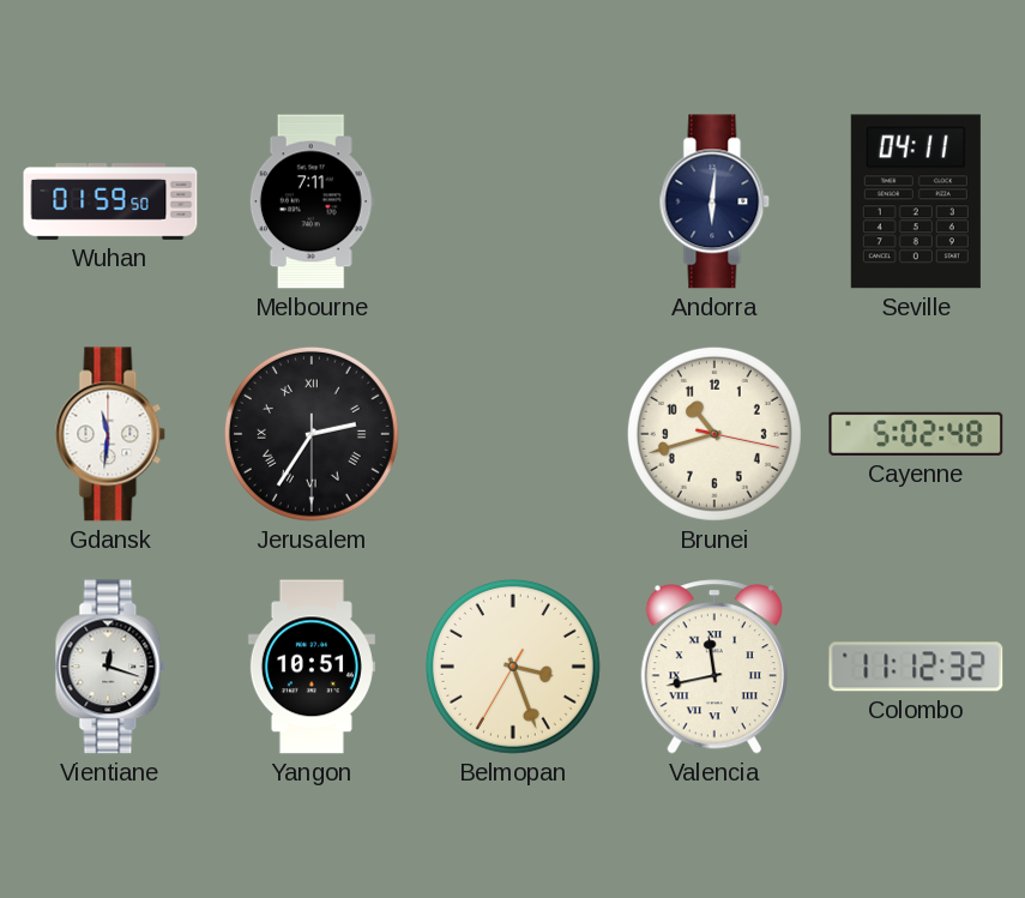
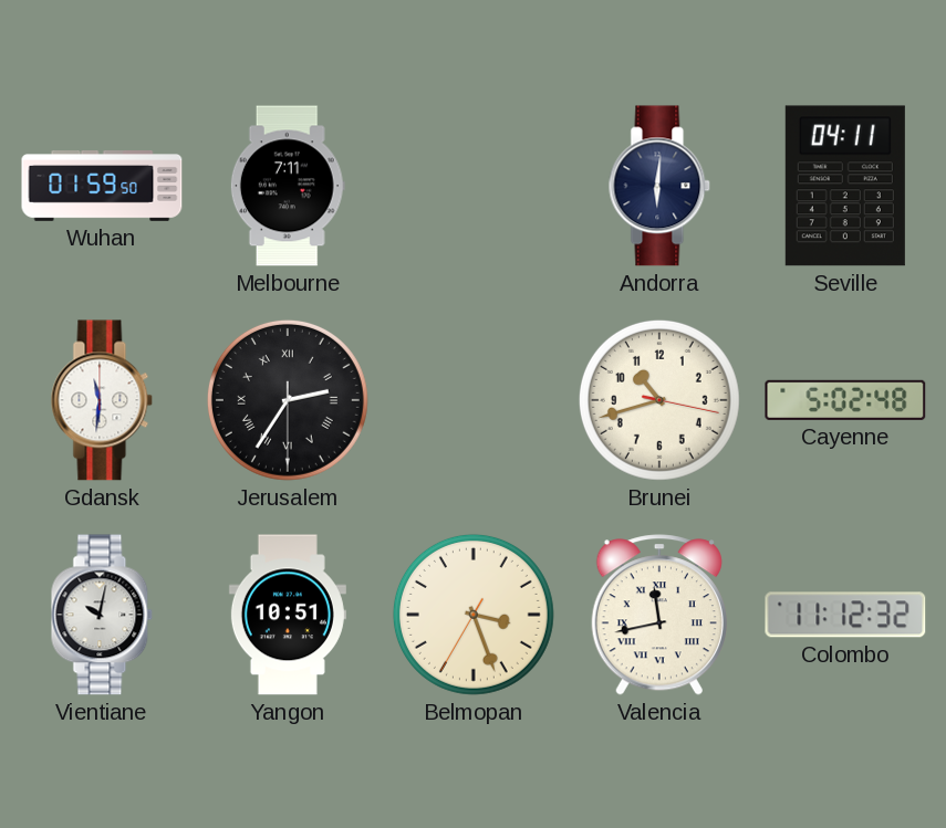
Vientiane: 12:18 -> 10:02
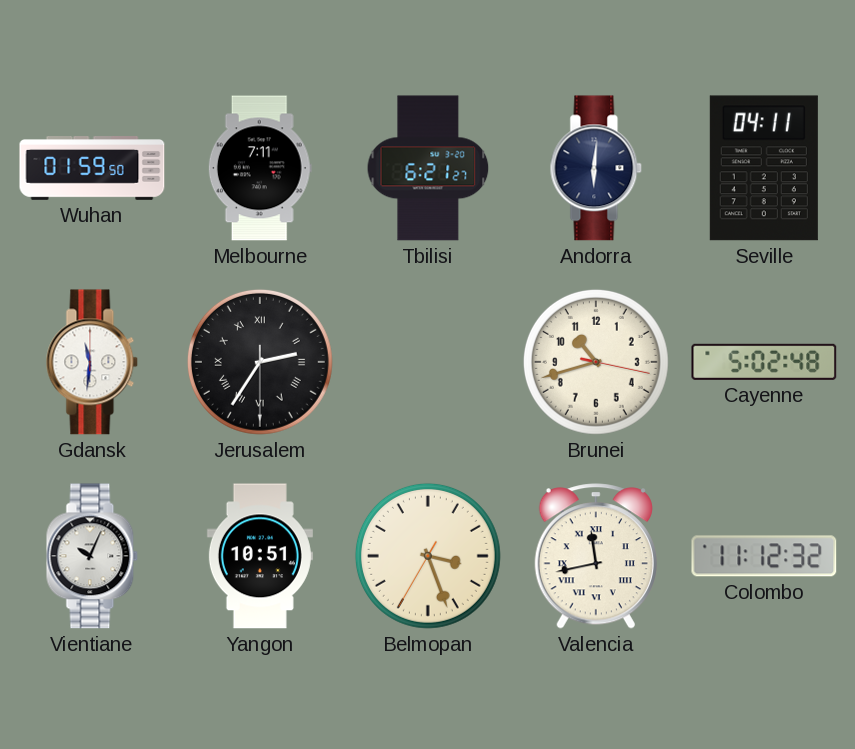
Tbilisi: none -> 6:21
Vientiane: 10:02 -> 10:04
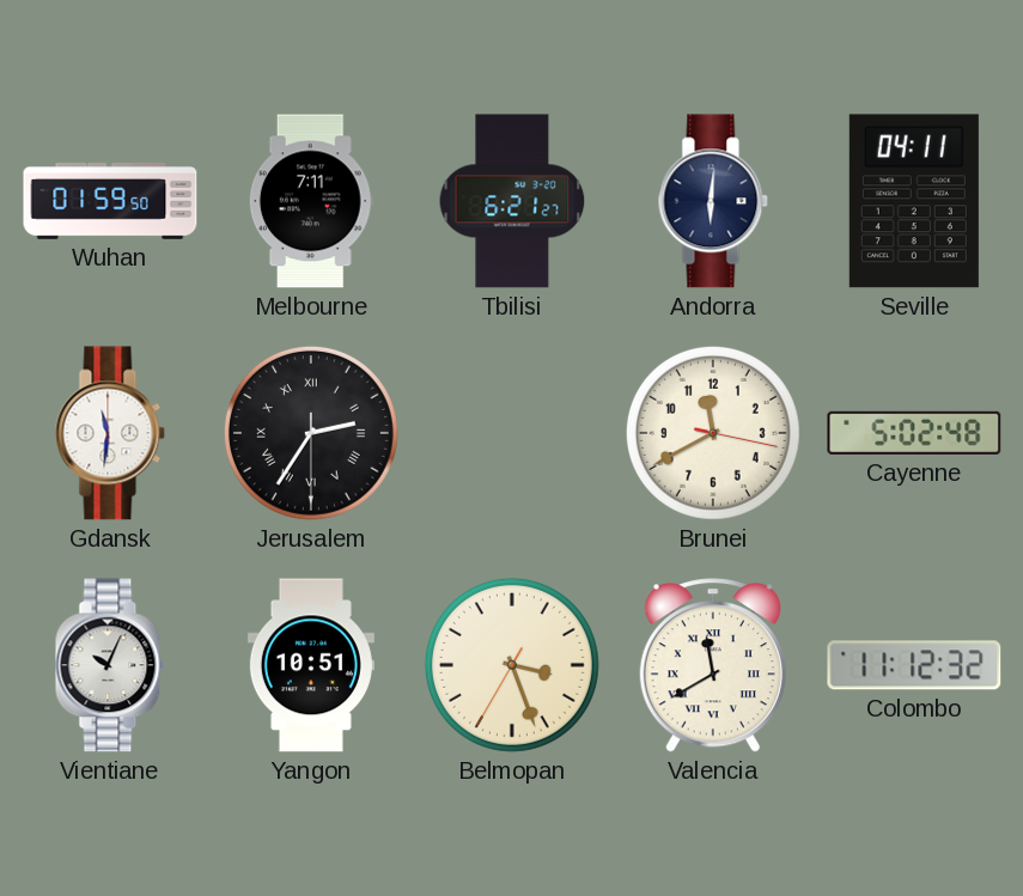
Brunei: 10:42 -> 11:40
Valencia: 11:43 -> 11:40
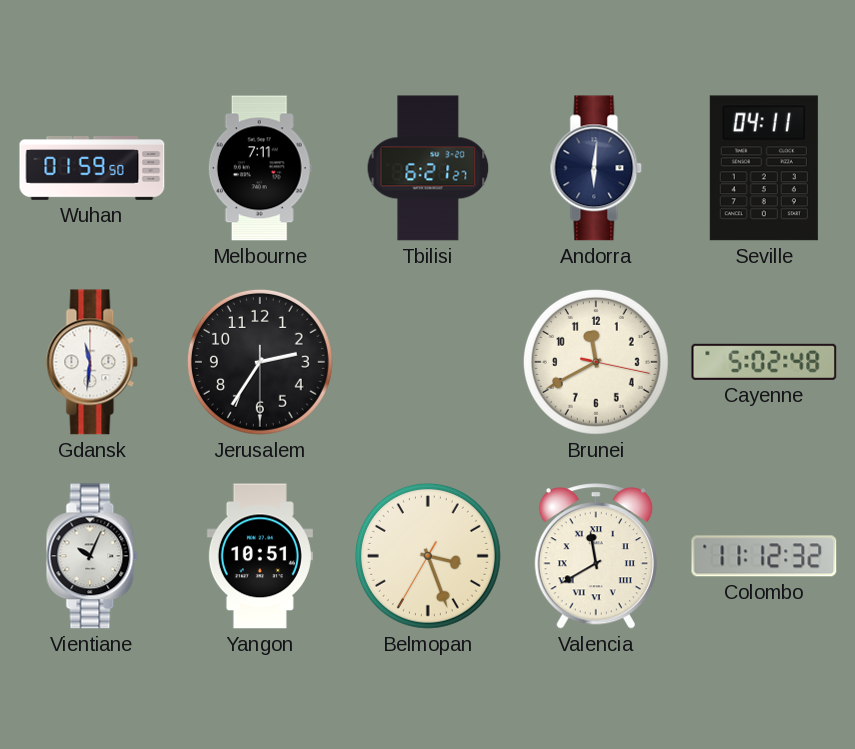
Jerusalem numerals: Roman -> Arabic
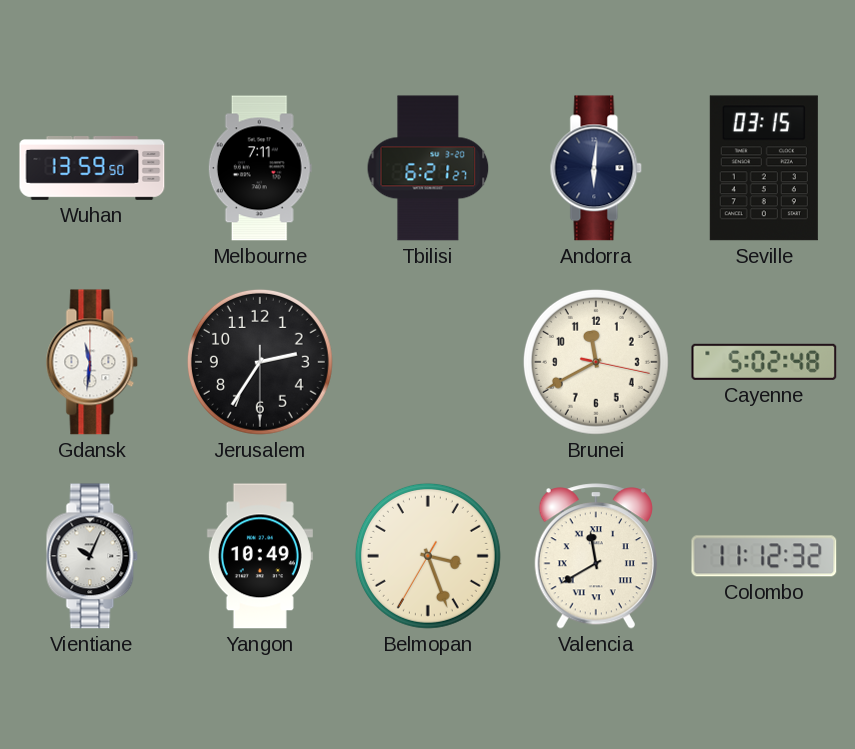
Wuhan: 01:59 -> 13:59
Seville: 04:11 -> 03:15
Yangon: 10:51 -> 10:49
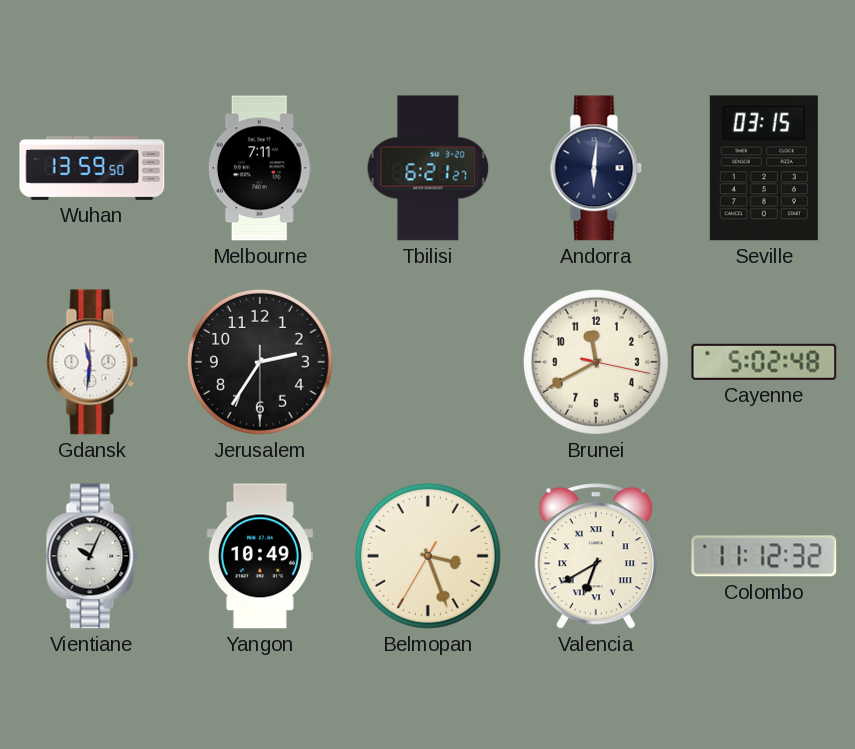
Valencia: 11:40 -> 6:40
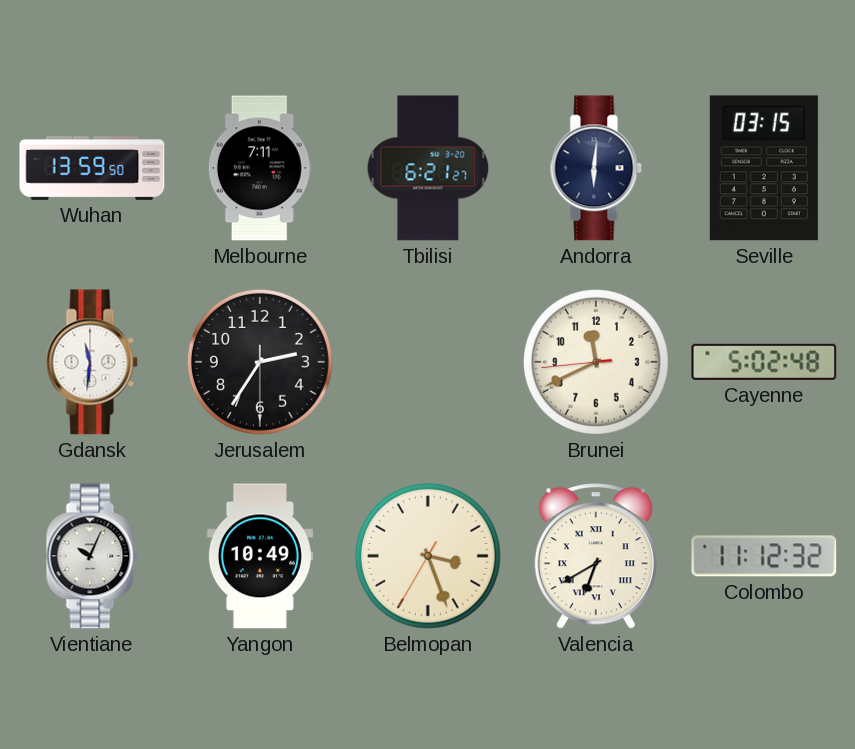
Brunei: 11:40:17 -> 11:40:44
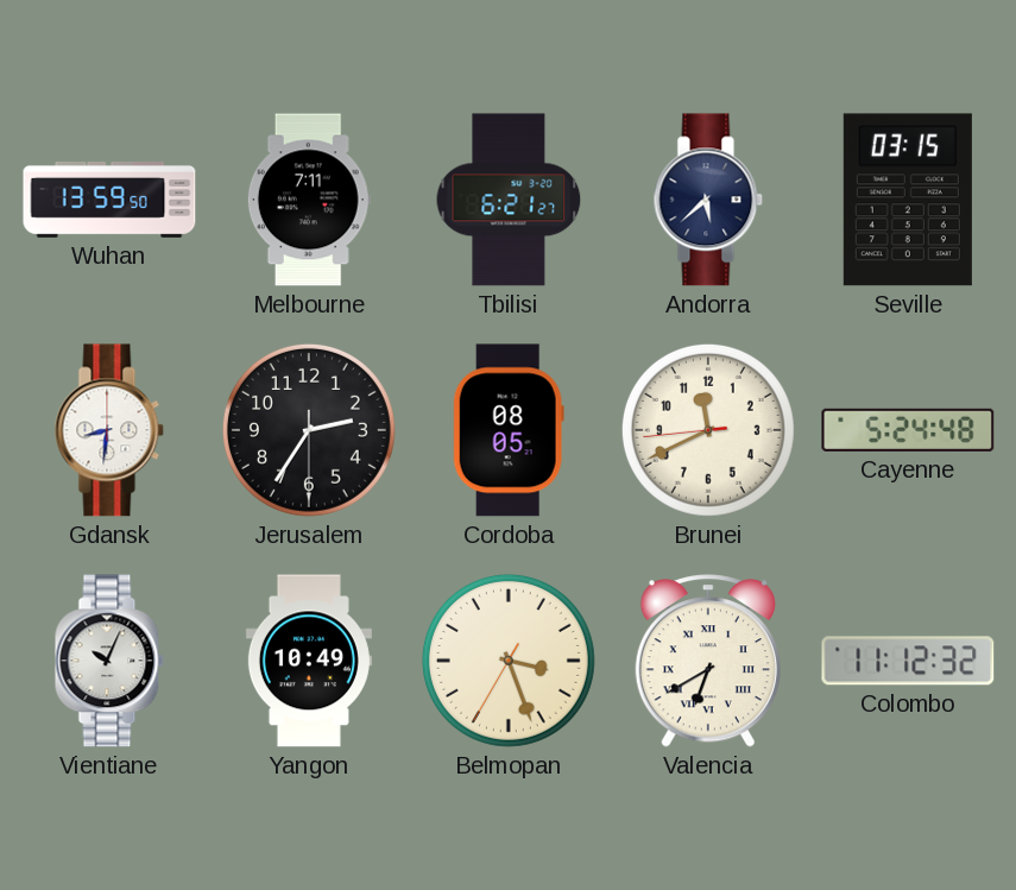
Andorra: 6:01 -> 5:38
Gdansk: 11:31 -> 8:31
Cordoba: none -> 08:05
Cayenne: 5:02 -> 5:24
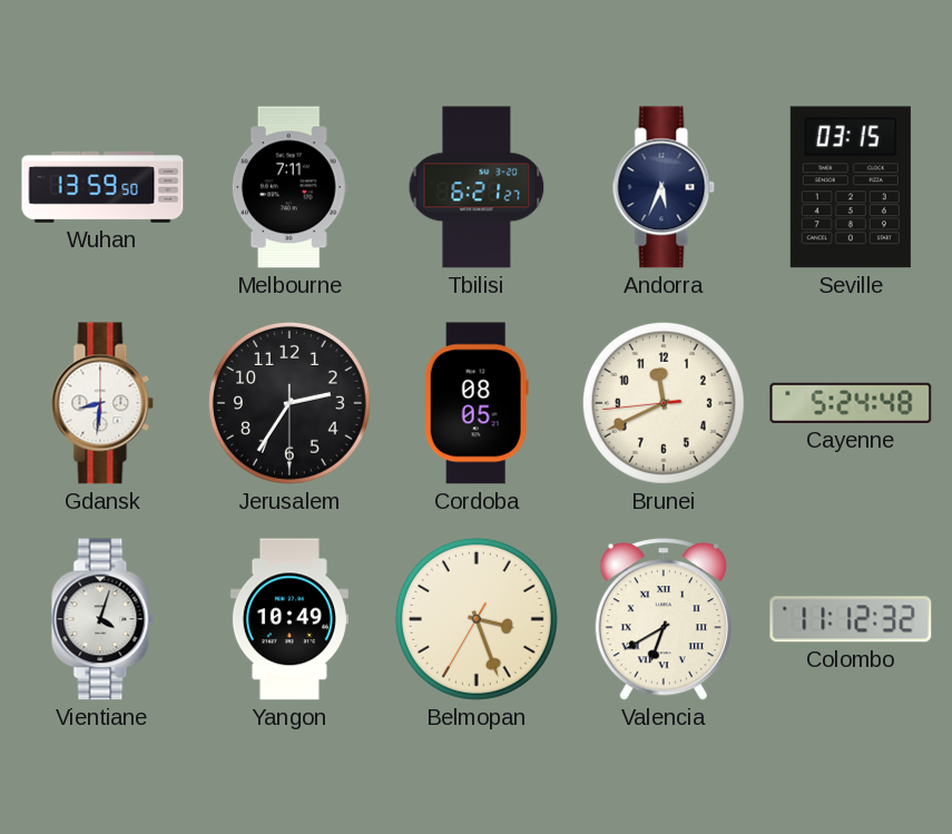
Andorra: 5:38 -> 5:34
Vientiane: 10:04 -> 4:03
